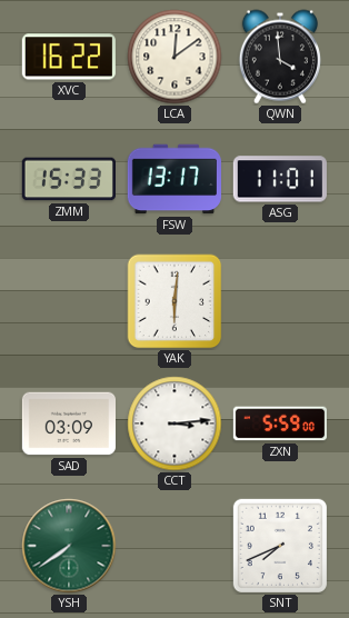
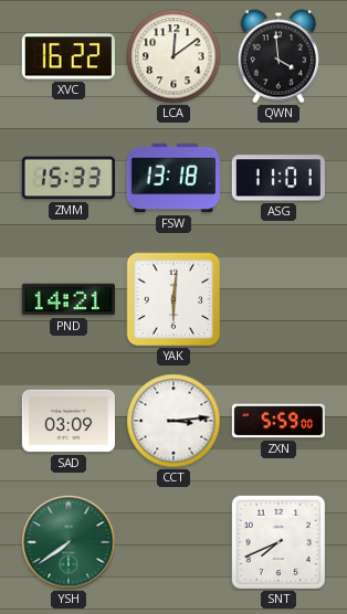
FSW: 13:17 -> 13:18
PND: none -> 14:21
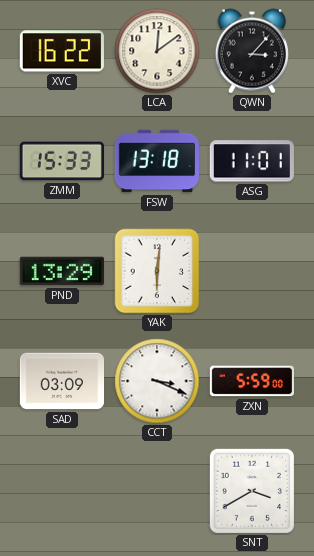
QWN: 3:59 -> 3:07
PND: 14:21 -> 13:29
CCT: 3:14 -> 3:19
YSH: 7:39 -> none
SNT: 7:41 -> 3:40
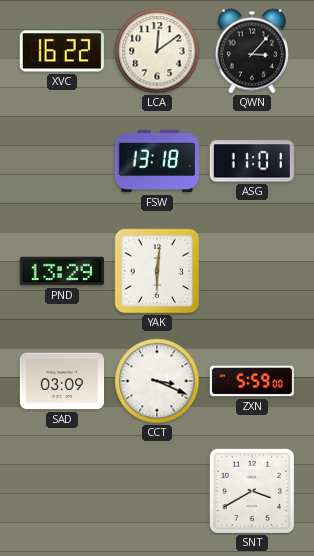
ZMM: 15:33 -> none
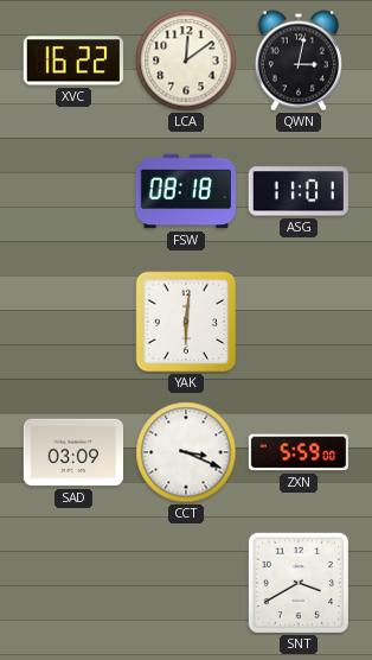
QWN: 3:07 -> 3:02
FSW: 13:18 -> 08:18
PND: 13:29 -> none
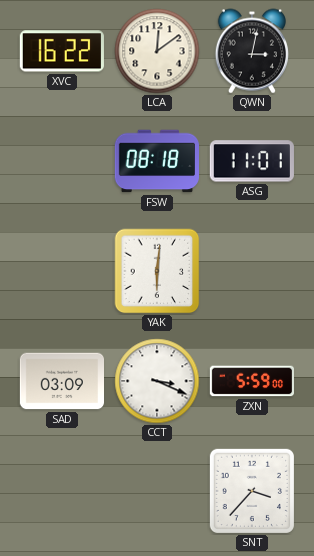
SNT: 3:40 -> 3:37
